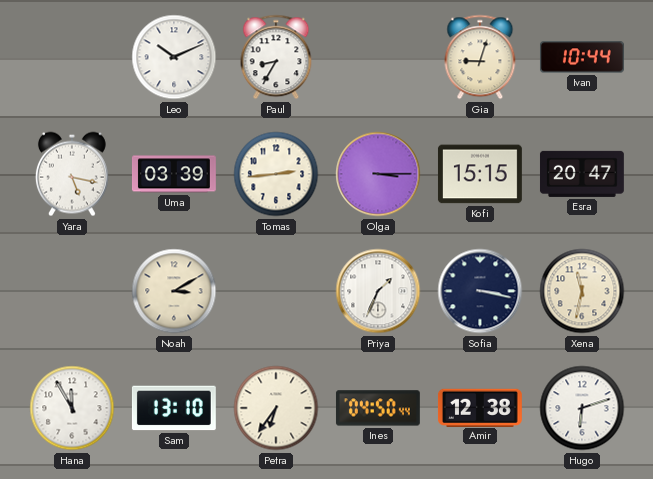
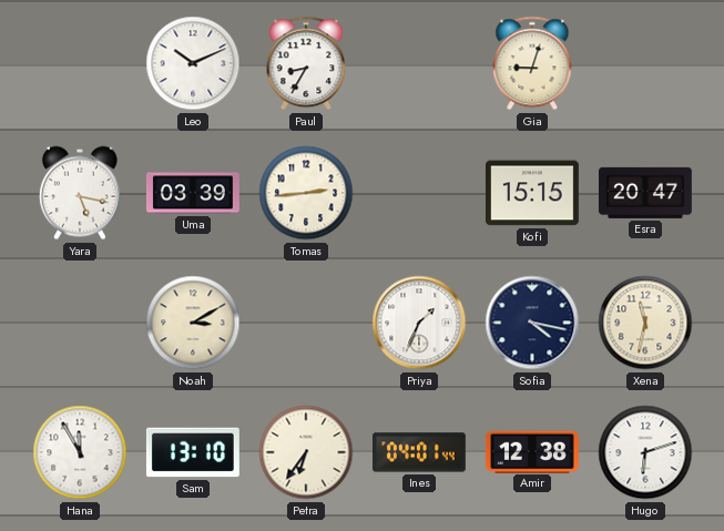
Ivan: 10:44 -> none
Olga: 3:15 -> none
Sofia: 3:17 -> 4:17
Ines: 04:50 -> 04:01
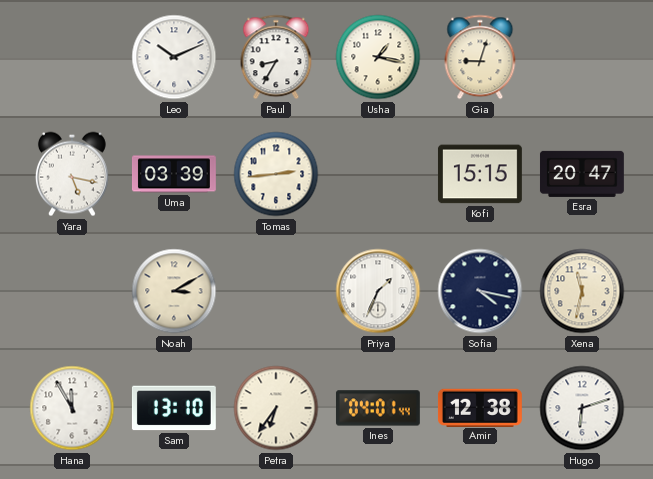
Usha: none -> 1:17
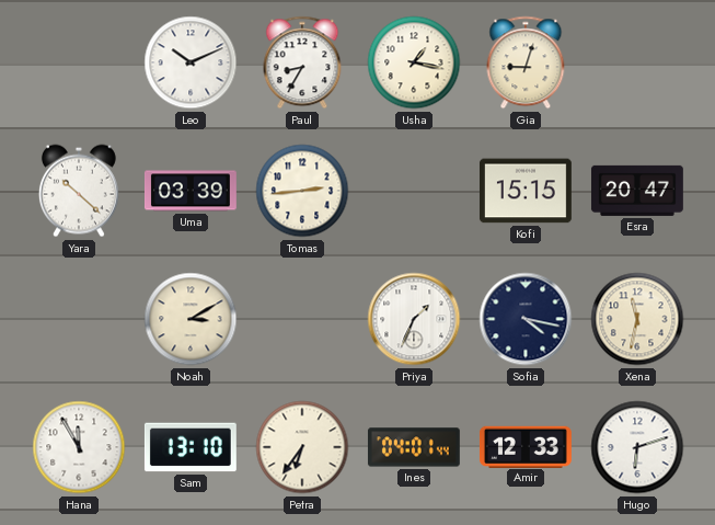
Yara: 5:17 -> 10:22
Amir: 12:38 -> 12:33
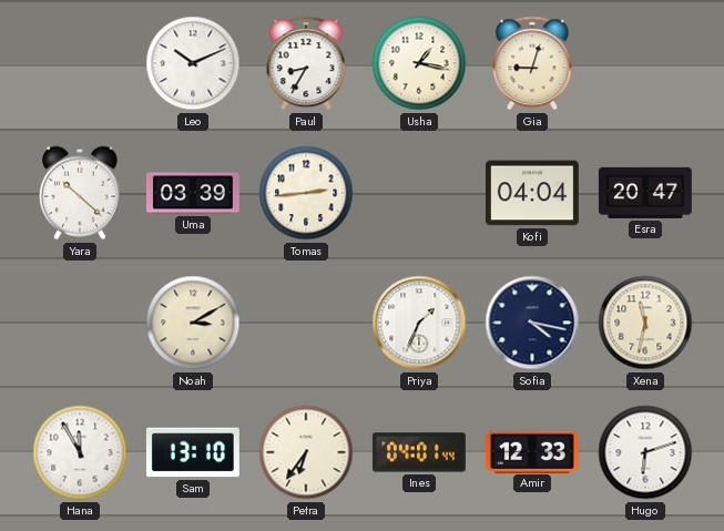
Kofi: 15:15 -> 04:04
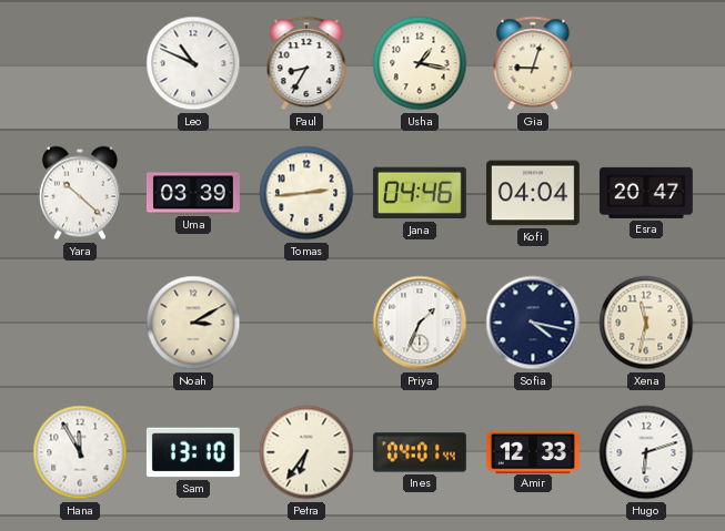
Leo: 10:11 -> 10:49
Jana: none -> 04:46
